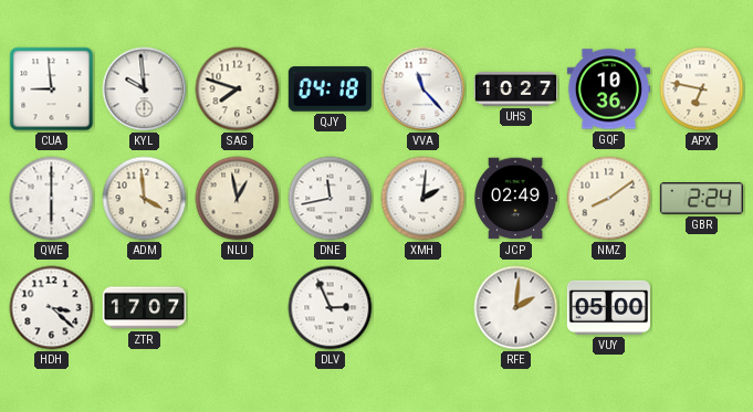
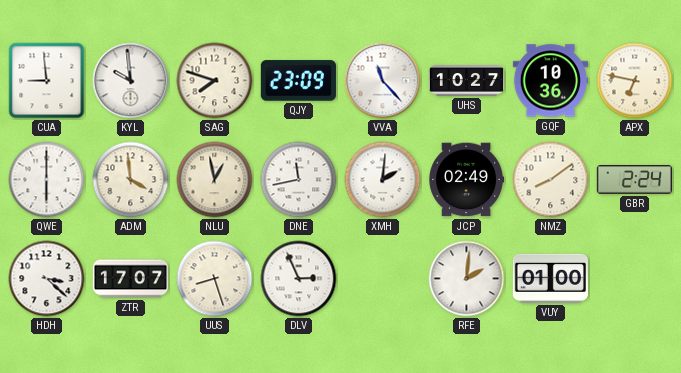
QJY: 04:18 -> 23:09
UUS: none -> 8:27
VUY: 05:00 -> 01:00
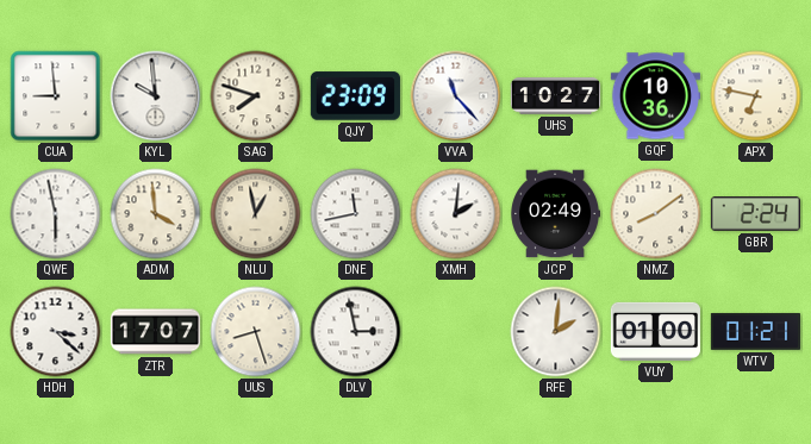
QWE: 6:00 -> 5:58
DLV: 2:56 -> 2:58
WTV: none -> 01:21
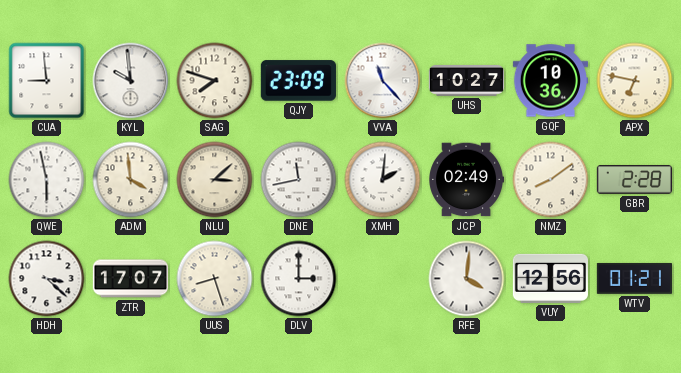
NLU: 12:58 -> 3:08
GBR: 2:24 -> 2:28
DLV: 2:58 -> 3:00
RFE: 2:01 -> 4:01
VUY: 01:00 -> 12:56
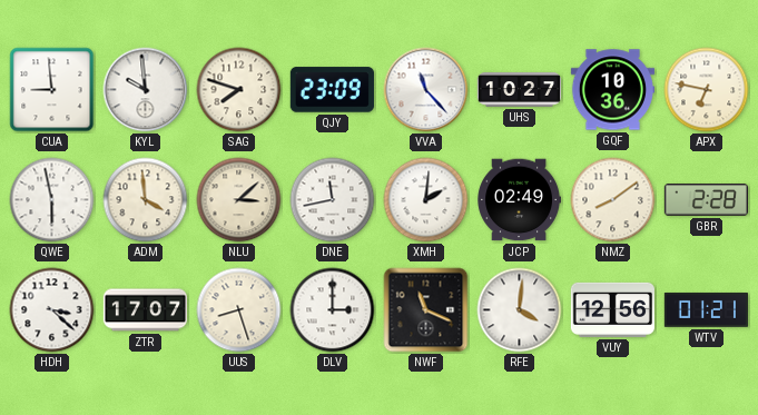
NWF: none -> 11:19
